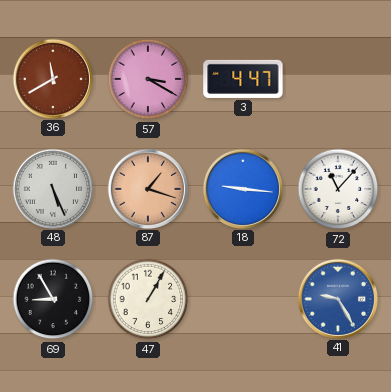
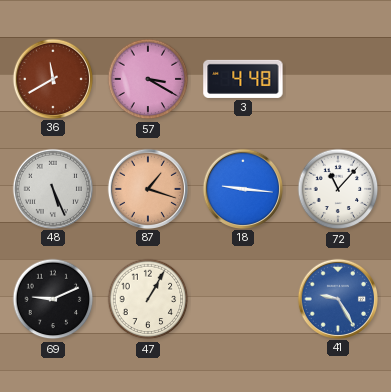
3: 4:47 -> 4:48
69: 8:55 -> 9:11
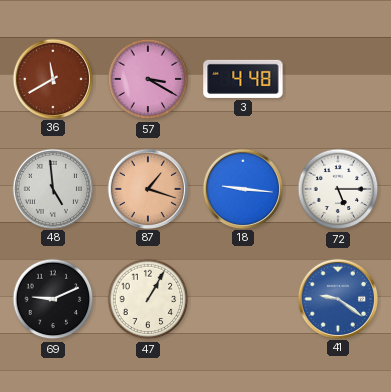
48: 5:26 -> 4:59
72: 11:07 -> 5:15
41: 9:25 -> 9:21
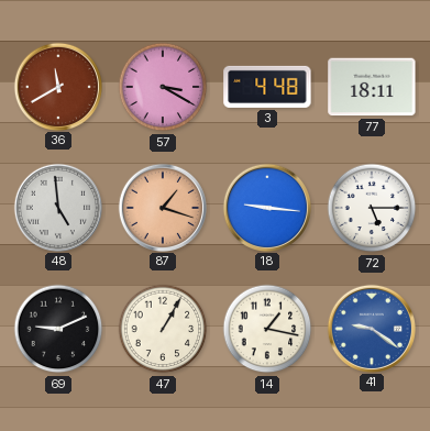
77: none -> 18:11
14: none -> 1:17
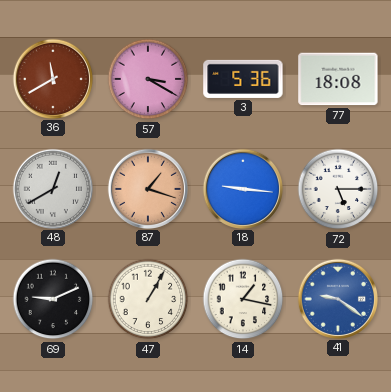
3: 4:48 -> 5:36
77: 18:11 -> 18:08
48: 4:59 -> 12:40
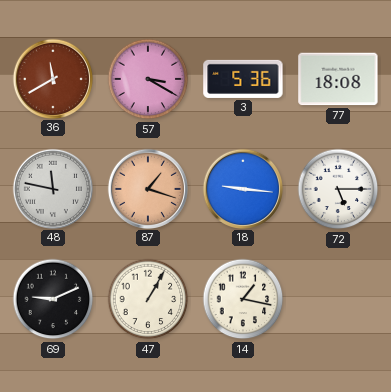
48: 12:40 -> 11:47
41: 9:21 -> none
